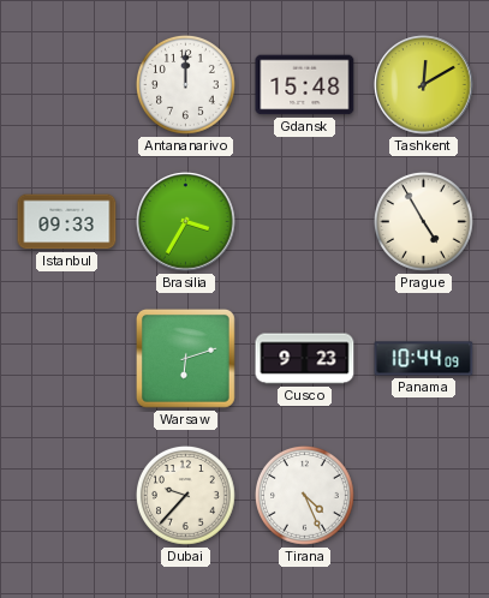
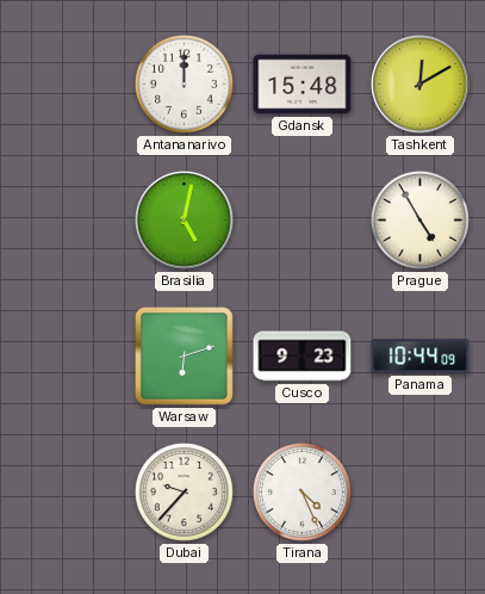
Istanbul: 09:33 -> none
Brasilia: 3:35 -> 5:02
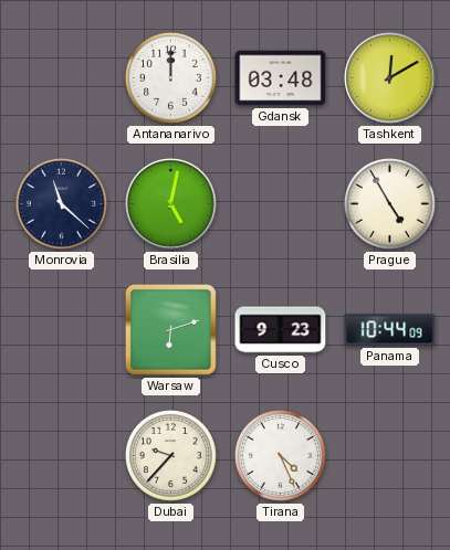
Gdansk: 15:48 -> 03:48
Monrovia: none -> 11:22
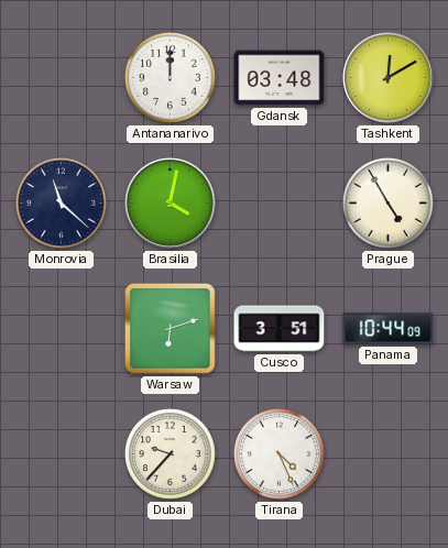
Brasilia: 5:02 -> 4:02
Cusco: 9:23 -> 3:51
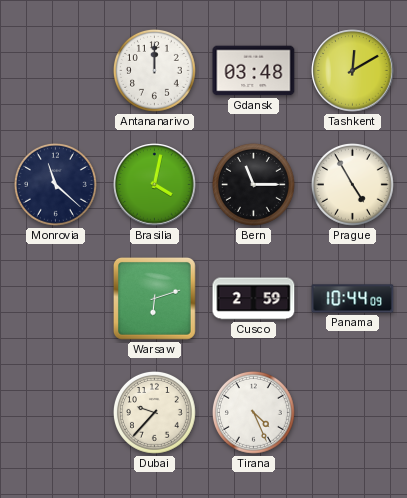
Bern: none -> 11:15
Cusco: 3:51 -> 2:59
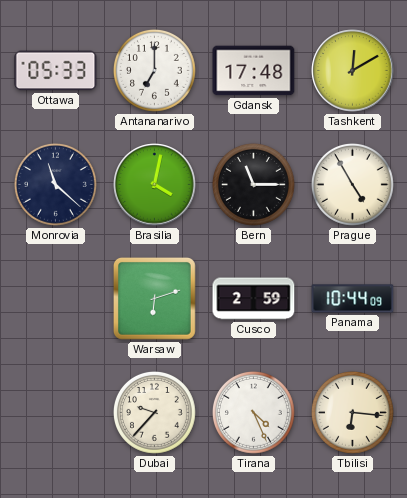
Ottawa: none -> 05:33
Antananarivo: 12:00 -> 7:00
Gdansk: 03:48 -> 17:48
Tbilisi: none -> 6:16
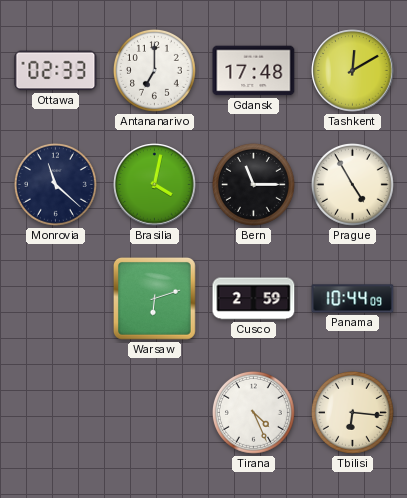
Ottawa: 05:33 -> 02:33
Dubai: 9:37 -> none
